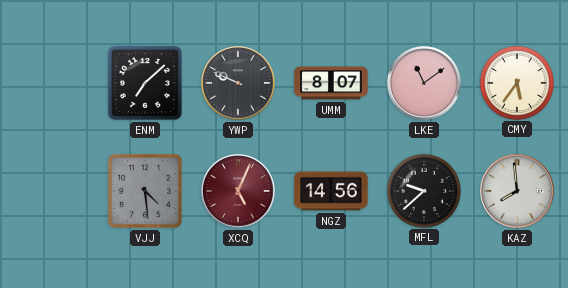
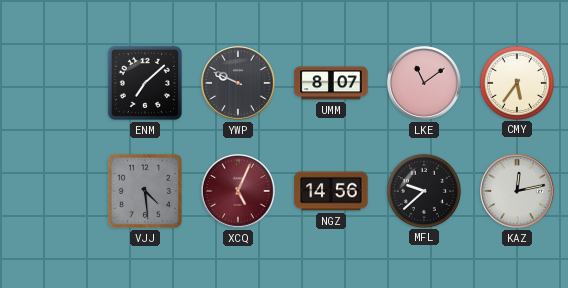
KAZ: 7:59 -> 12:13
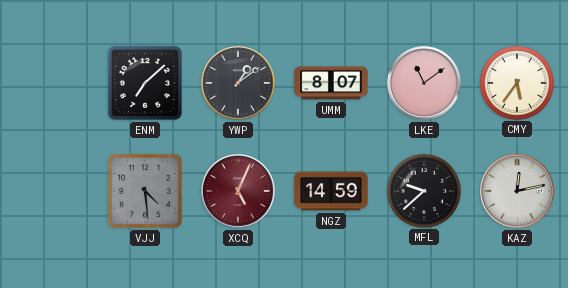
YWP: 9:49 -> 1:09
NGZ: 14:56 -> 14:59
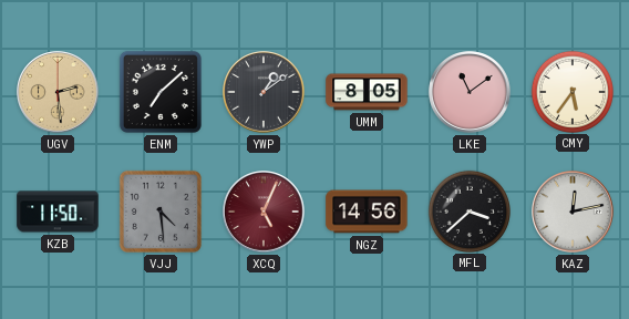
UGV: none -> 2:29
UMM: 8:07 -> 8:05
KZB: none -> 11:50
NGZ: 14:59 -> 14:56
MFL: 9:38 -> 3:38
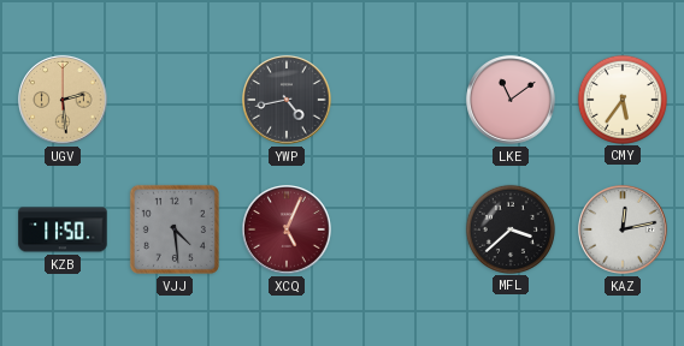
ENM: 7:08 -> none
YWP: 1:09 -> 4:43
UMM: 8:05 -> none
NGZ: 14:56 -> none
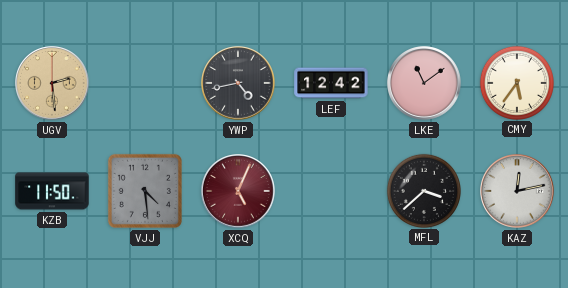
LEF: none -> 12:42
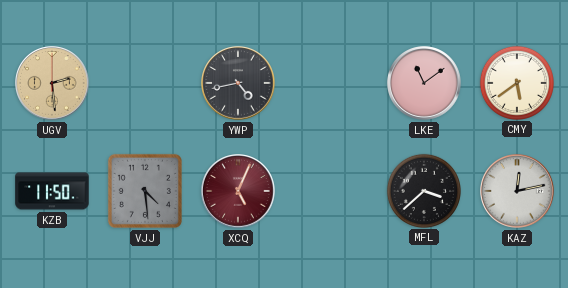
LEF: 12:42 -> none
CMY: 5:36 -> 5:39
